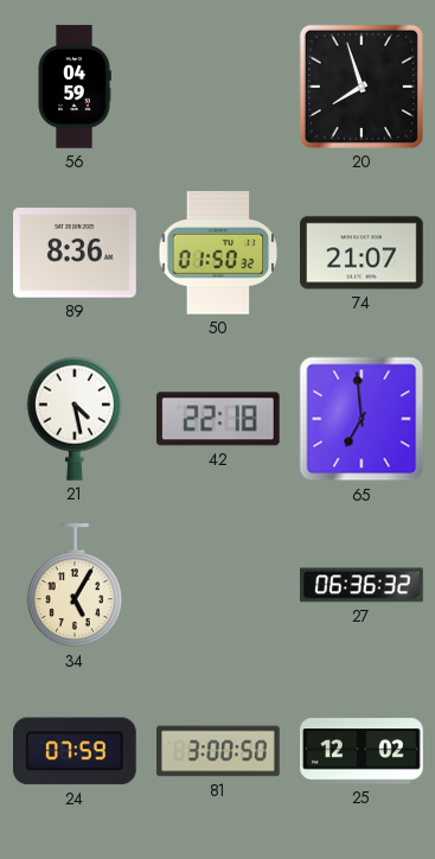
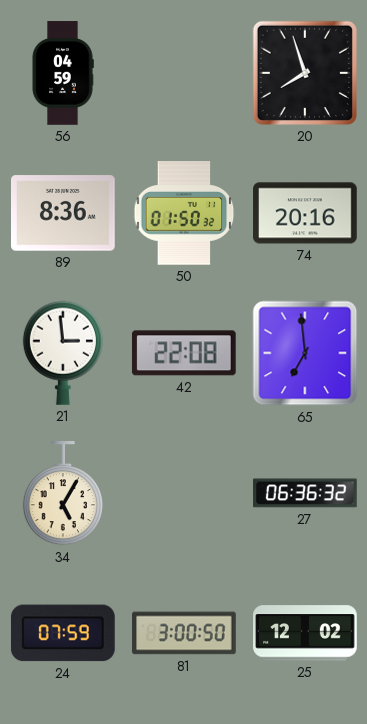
74: 21:07 -> 20:16
21: 4:28 -> 2:59
42: 22:18 -> 22:08
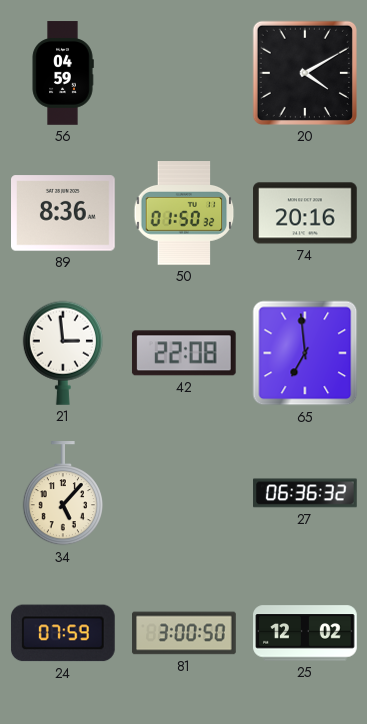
20: 7:57 -> 4:10
34: 5:05 -> 5:07
